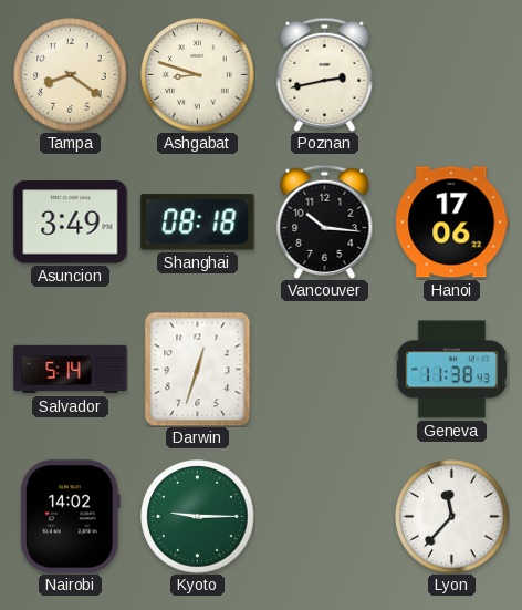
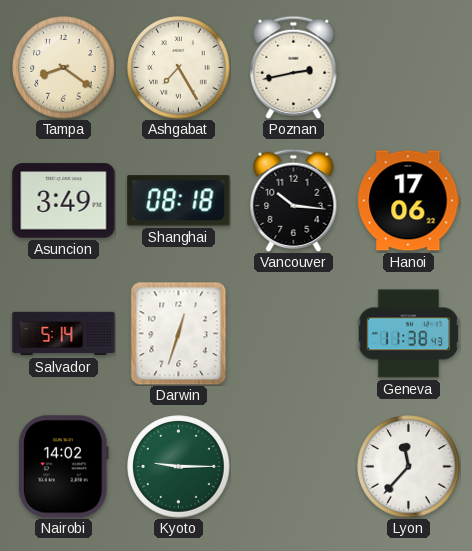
Ashgabat: 8:48 -> 7:25
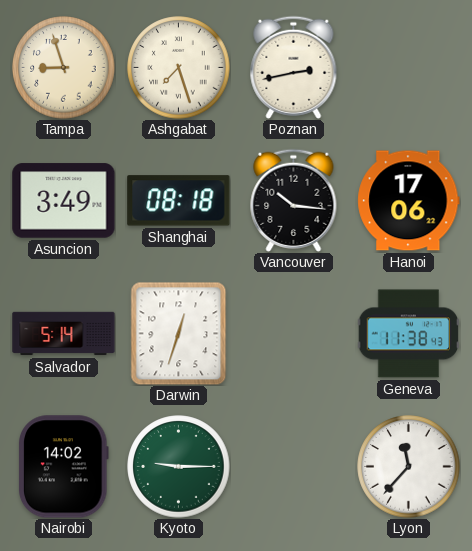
Tampa: 8:21 -> 8:57
Ashgabat: 7:25 -> 7:27
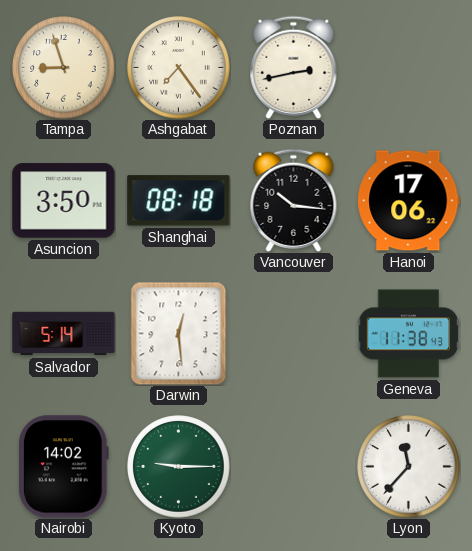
Ashgabat: 7:27 -> 7:24
Asuncion: 3:49 -> 3:50
Darwin: 12:33 -> 12:29
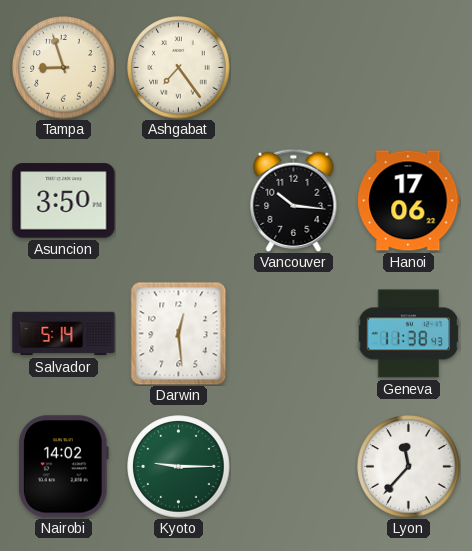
Poznan: 2:43 -> none
Shanghai: 08:18 -> none
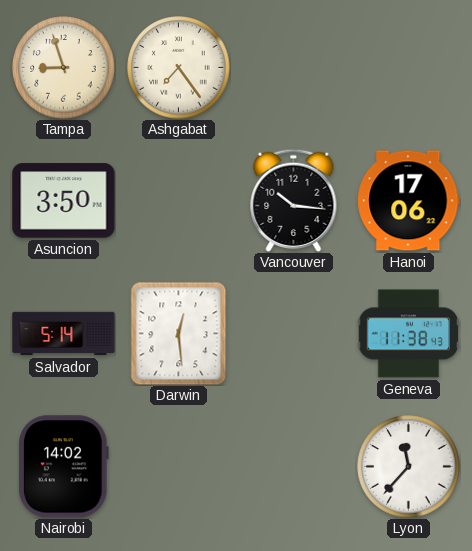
Kyoto: 9:15 -> none
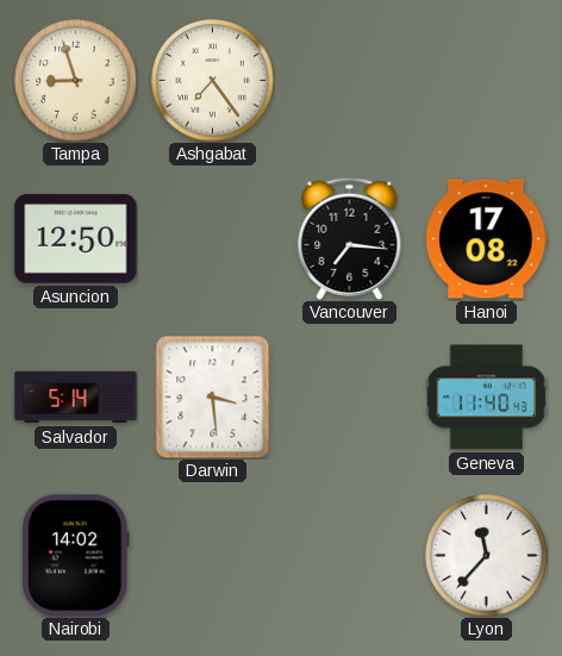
Asuncion: 3:50 -> 12:50
Vancouver: 10:16 -> 7:16
Hanoi: 17:06 -> 17:08
Darwin: 12:29 -> 3:29
Geneva: 11:38 -> 11:40
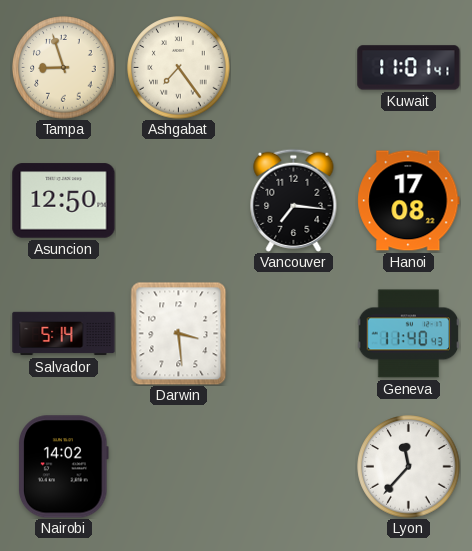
Kuwait: none -> 11:01
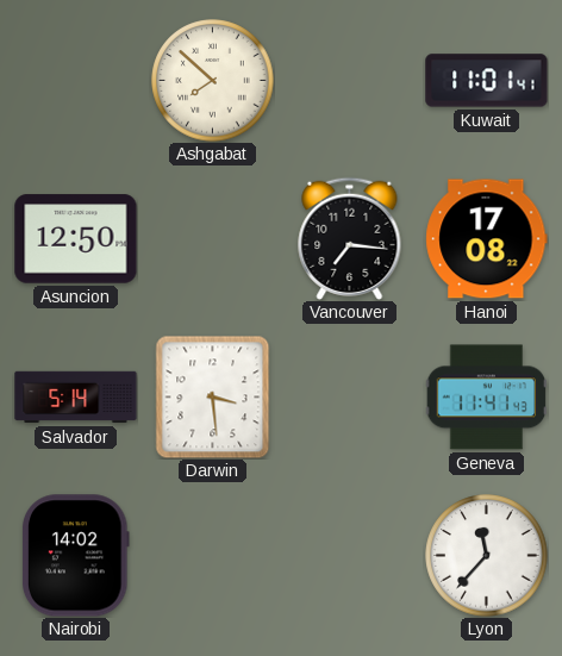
Tampa: 8:57 -> none
Ashgabat: 7:24 -> 7:52
Geneva: 11:40 -> 11:41
